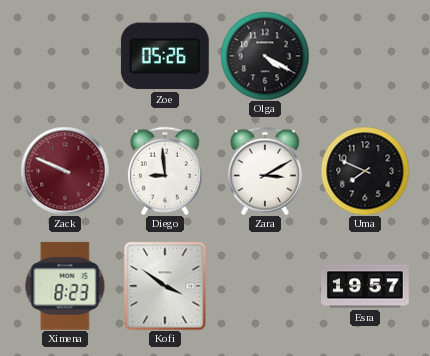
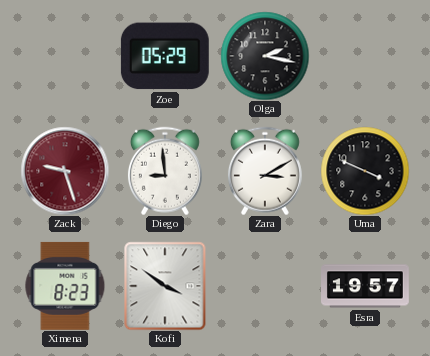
Zoe: 05:26 -> 05:29
Olga: 4:20 -> 2:17
Zack: 9:49 -> 9:27
Uma: 7:49 -> 3:49
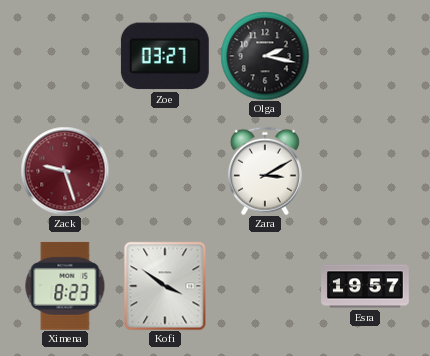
Zoe: 05:29 -> 03:27
Diego: 8:59 -> none
Uma: 3:49 -> none
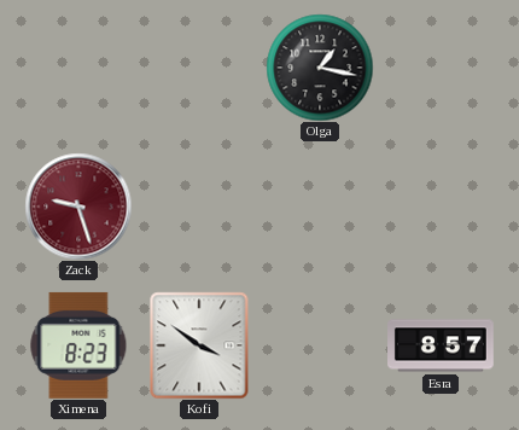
Zoe: 03:27 -> none
Olga: 2:17 -> 1:17
Zara: 3:10 -> none
Esra: 19:57 -> 8:57
